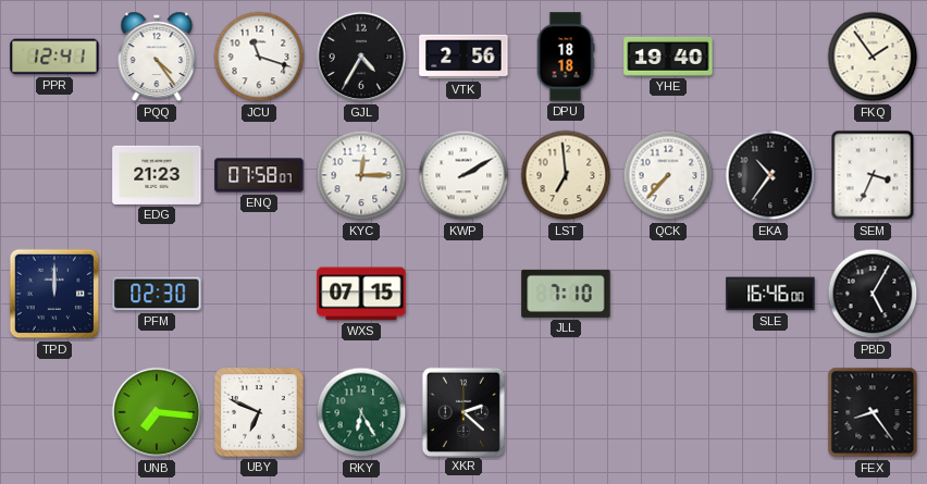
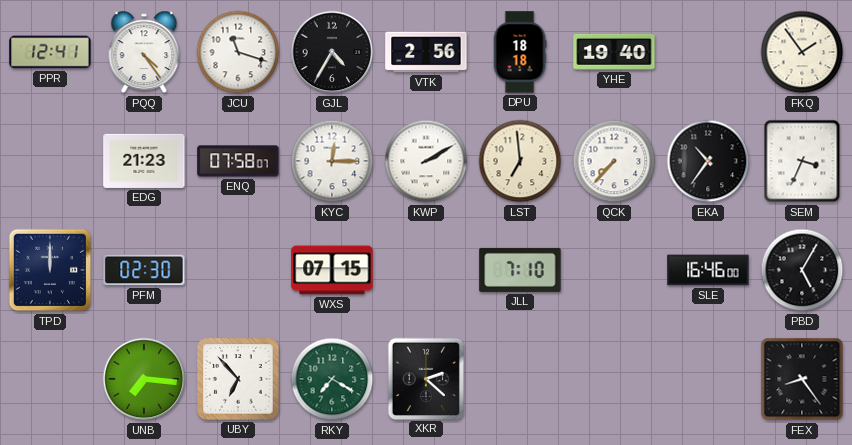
UBY: 6:49 -> 6:53
RKY: 6:25 -> 7:20
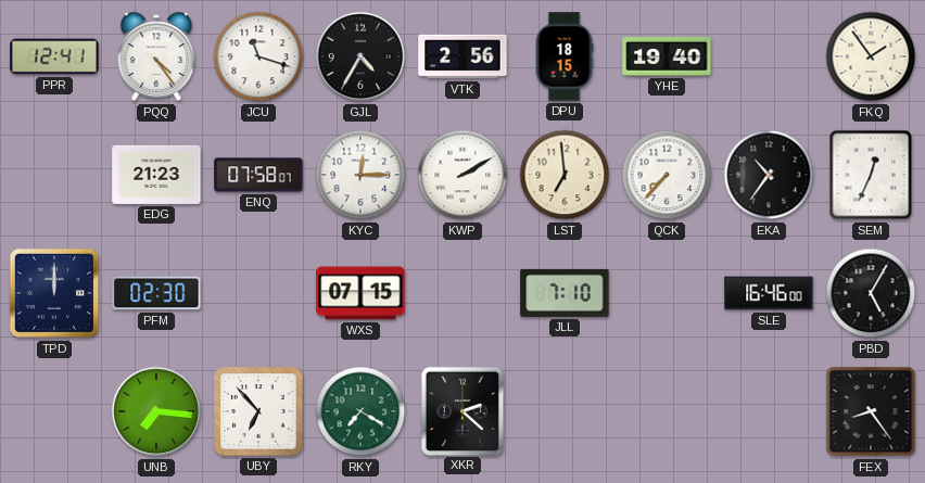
DPU: 18:18 -> 18:15
SEM: 3:34 -> 12:34
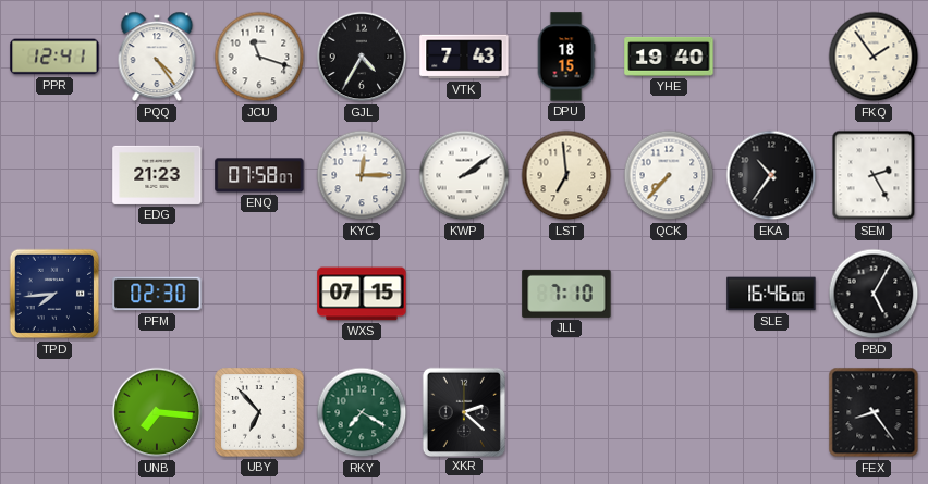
VTK: 2:56 -> 7:43
KWP: 2:10 -> 2:09
SEM: 12:34 -> 2:25
TPD: 12:00 -> 7:44
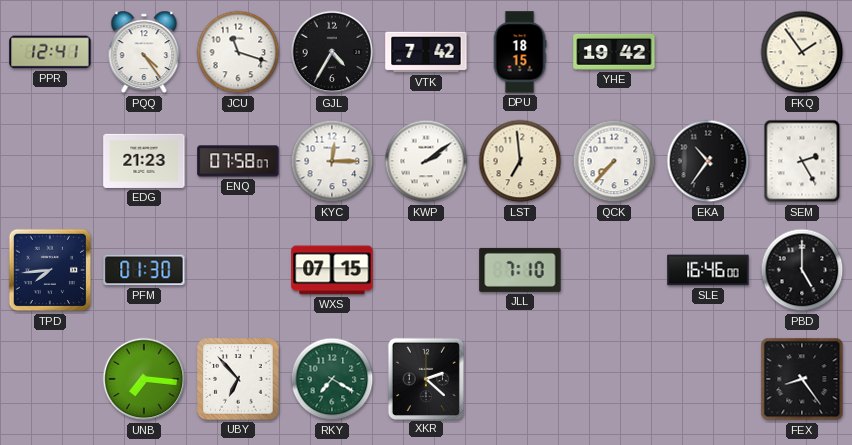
VTK: 7:43 -> 7:42
YHE: 19:40 -> 19:42
PFM: 02:30 -> 01:30
PBD: 5:05 -> 5:00
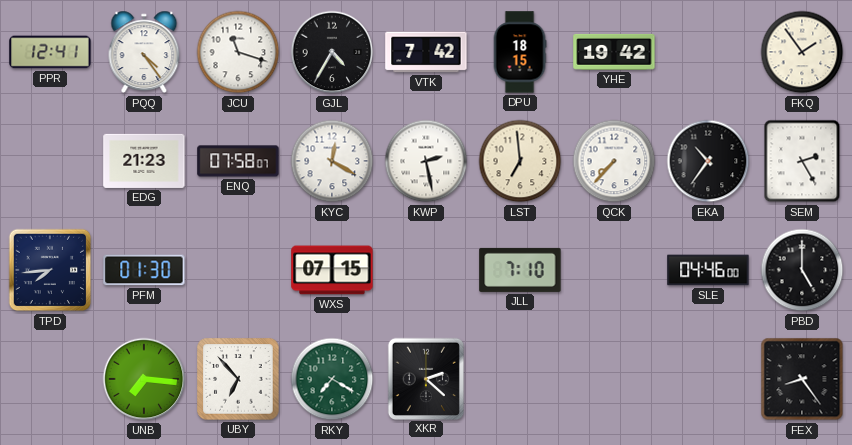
KYC: 12:15 -> 12:20
KWP: 2:09 -> 2:28
SLE: 16:46 -> 04:46
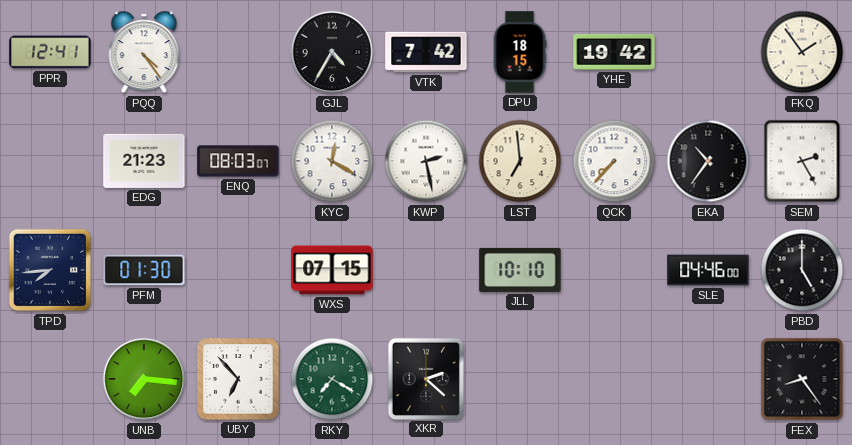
JCU: 11:18 -> none
ENQ: 07:58 -> 08:03
JLL: 7:10 -> 10:10
